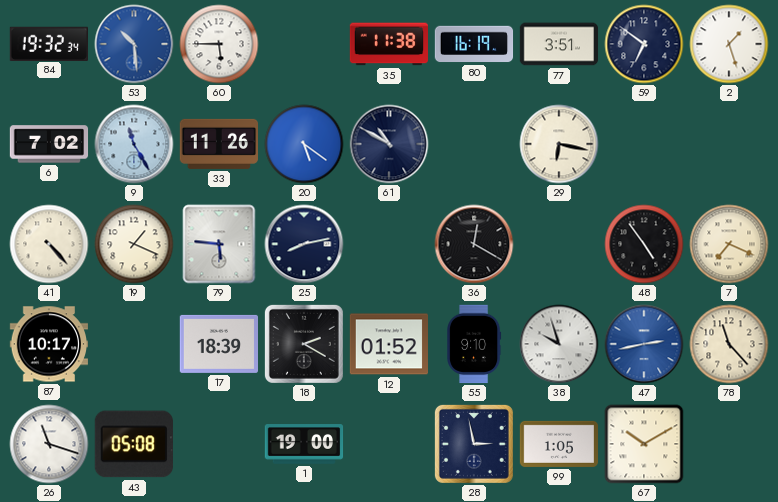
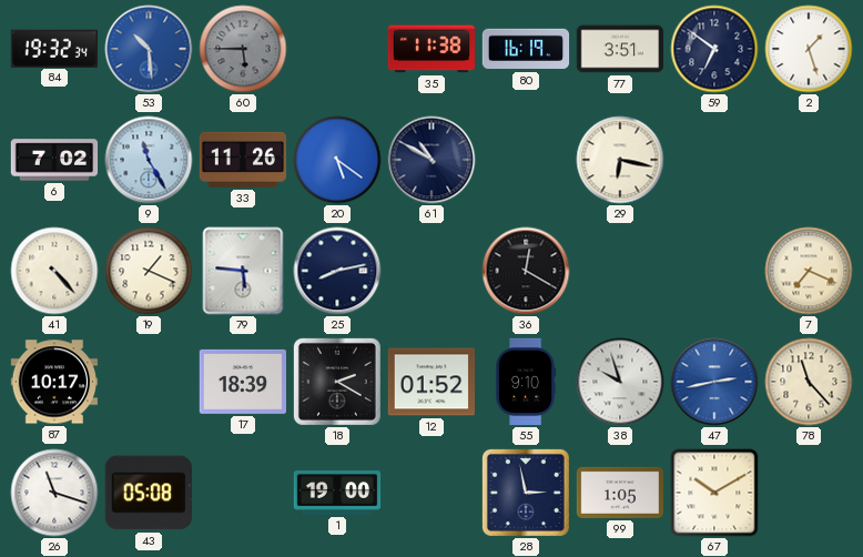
60 dial: white -> grey
48: 4:54 -> none
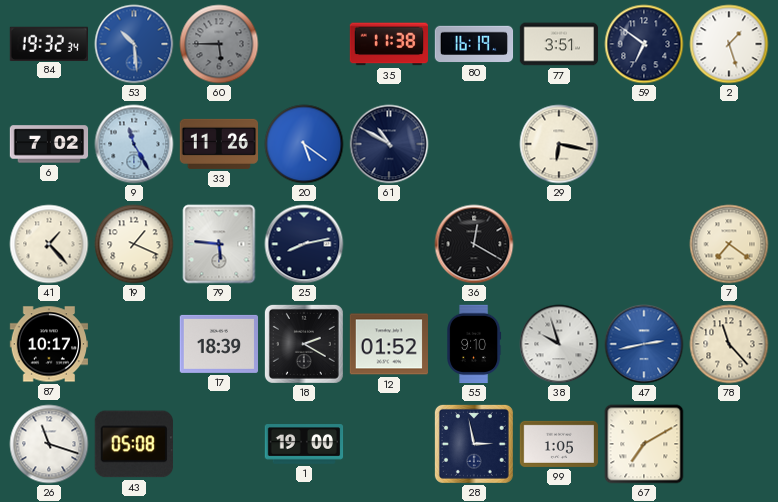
41: 4:23 -> 1:23
7: 7:19 -> 7:21
67: 10:10 -> 7:10
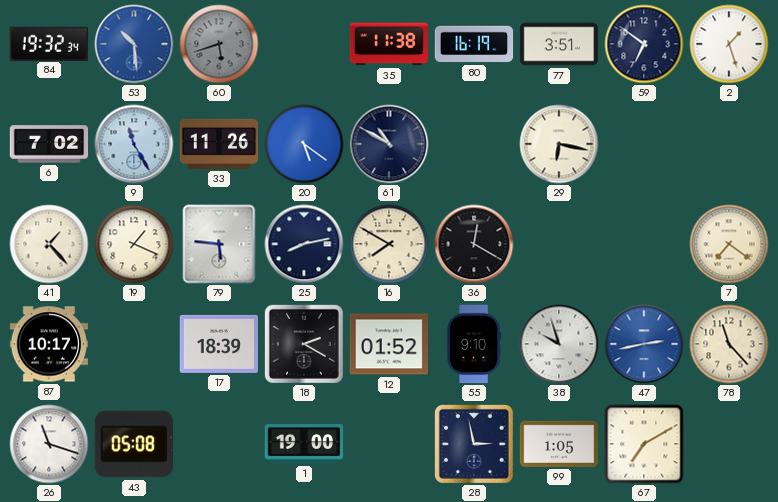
60: 5:45 -> 5:42
16: none -> 7:50
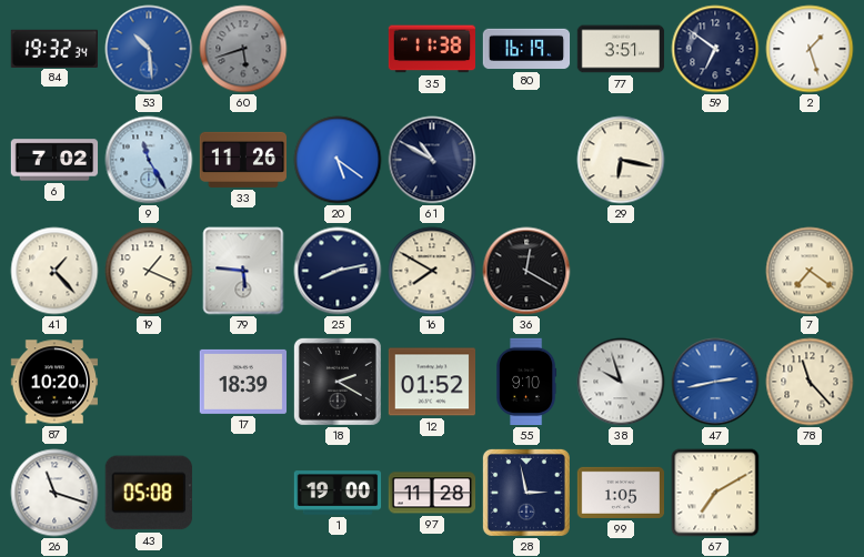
87: 10:17 -> 10:20
97: none -> 11:28
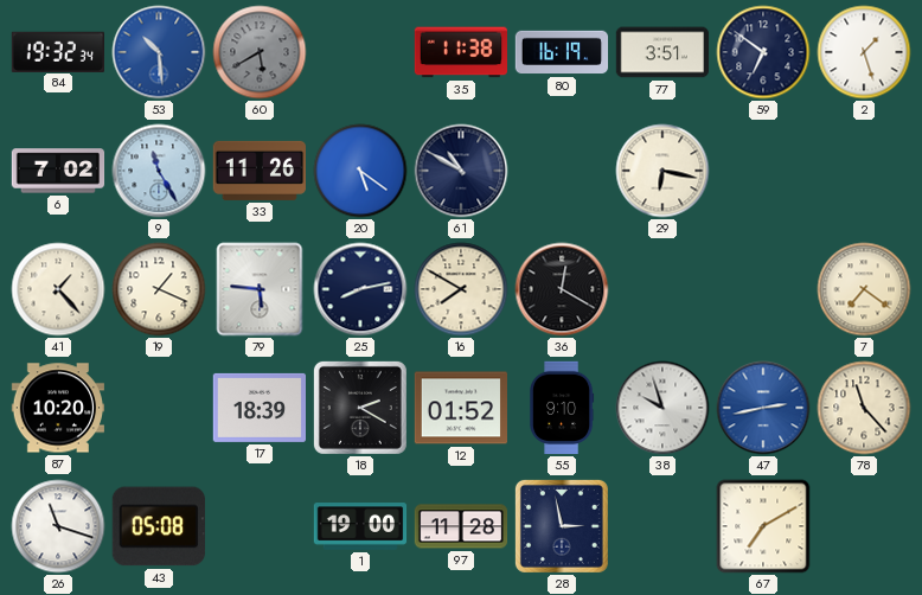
60: 5:42 -> 5:40
99: 1:05 -> none
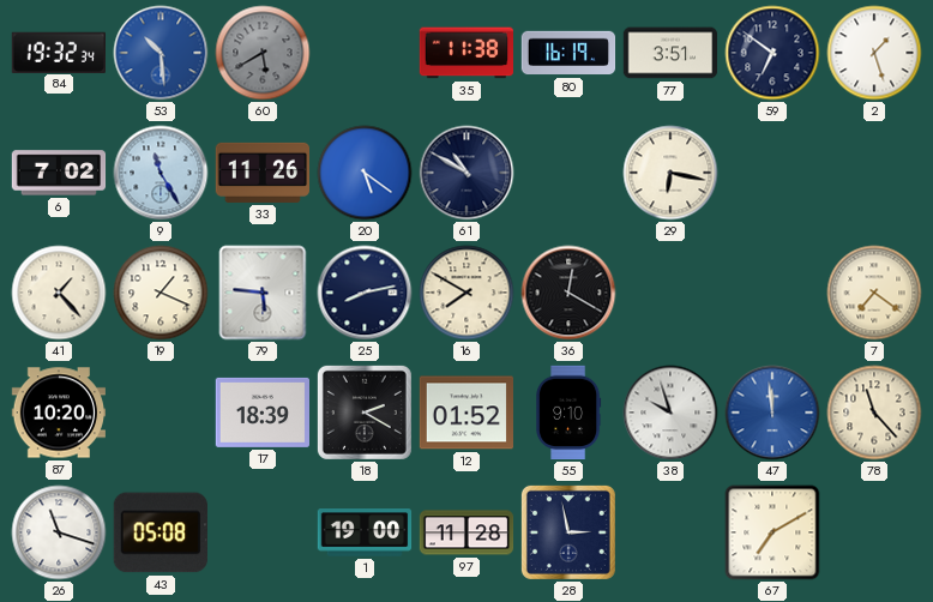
47: 2:43 -> 11:59
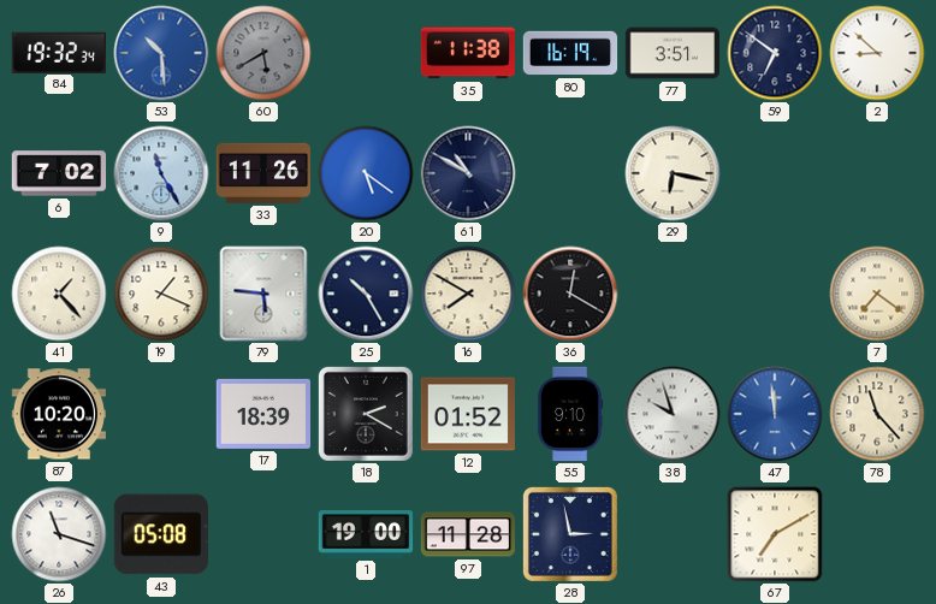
2: 1:27 -> 8:52
25: 8:13 -> 10:25
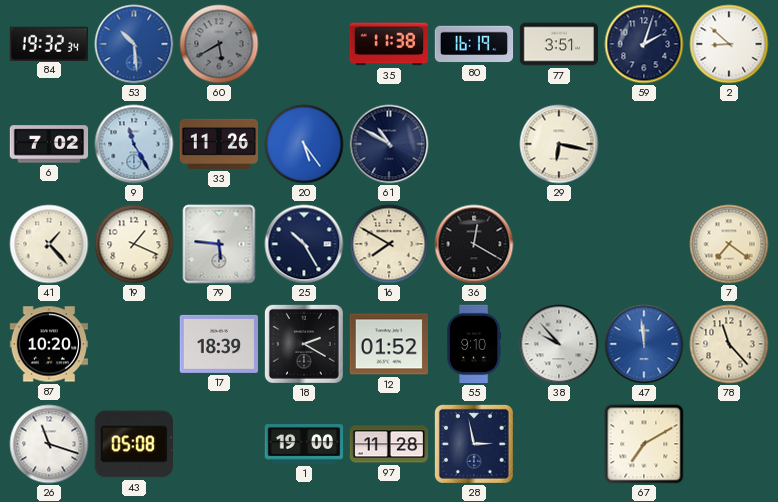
59: 6:51 -> 2:03
20: 5:21 -> 5:24
38: 9:57 -> 9:53
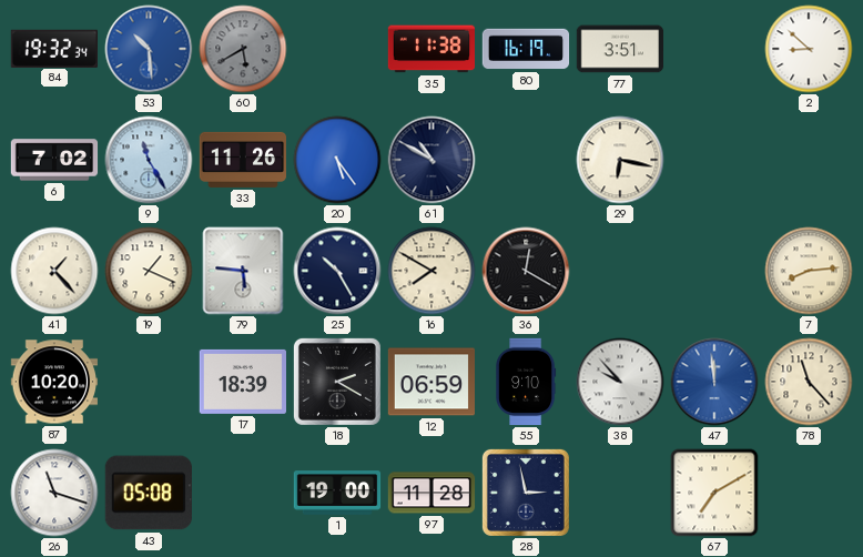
59: 2:03 -> none
7: 7:21 -> 8:14
12: 01:52 -> 06:59
